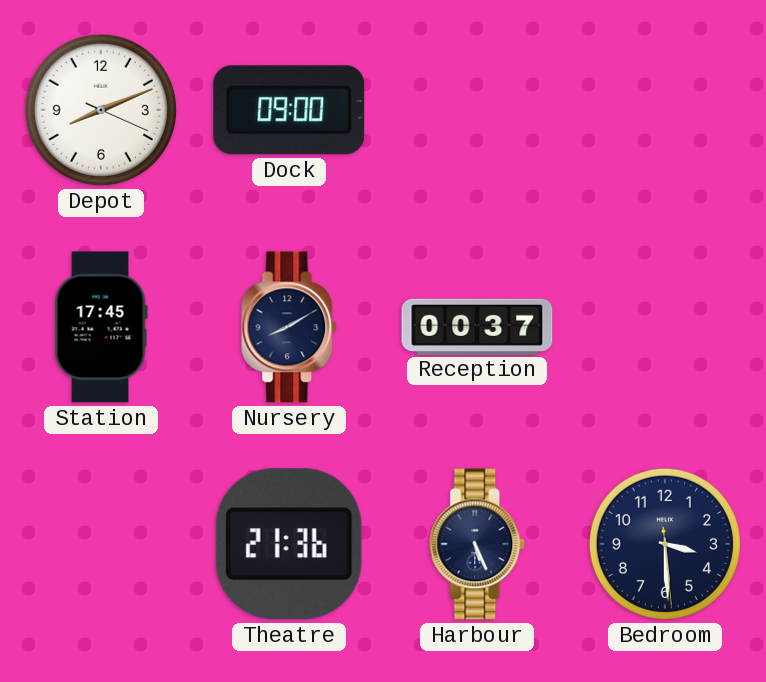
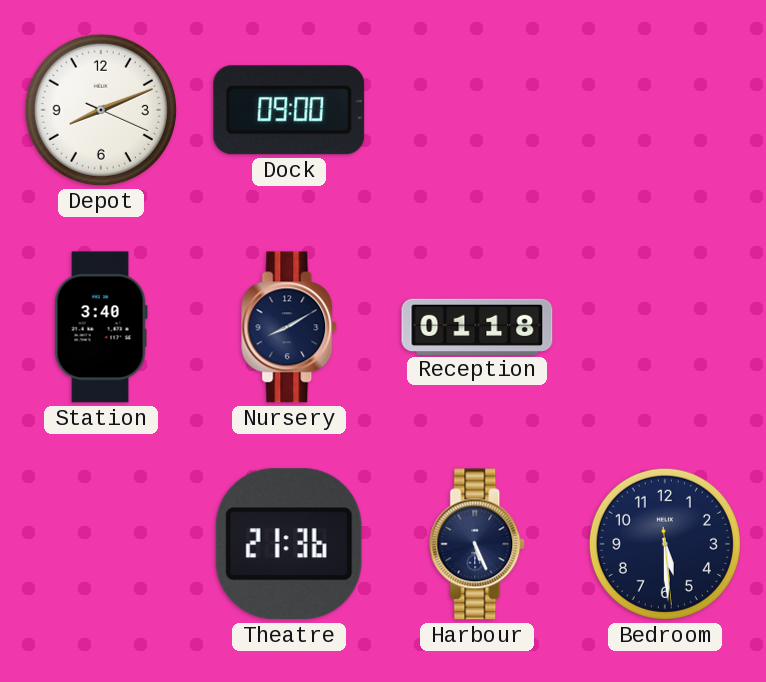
Station: 17:45 -> 3:40
Reception: 00:37 -> 01:18
Bedroom: 3:29 -> 5:29
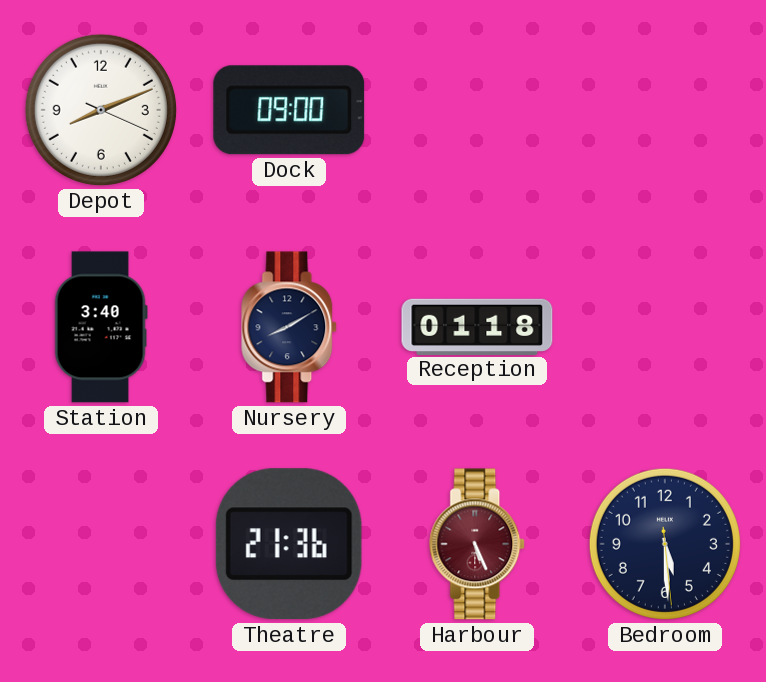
Harbour dial: navy -> burgundy
